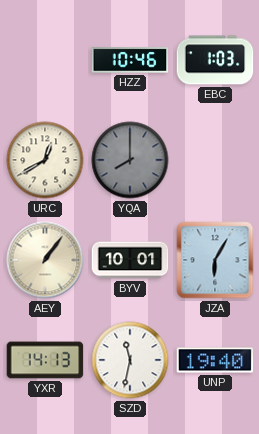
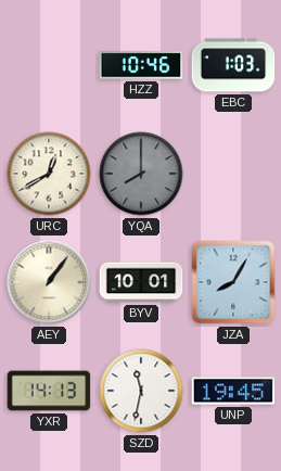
JZA: 6:05 -> 8:05
UNP: 19:40 -> 19:45
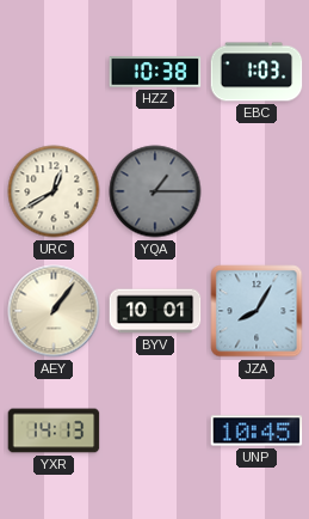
HZZ: 10:46 -> 10:38
YQA: 8:00 -> 1:15
SZD: 11:32 -> none
UNP: 19:45 -> 10:45
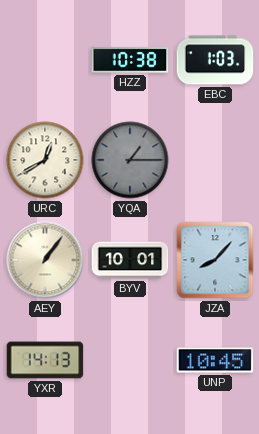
JZA: 8:05 -> 8:07
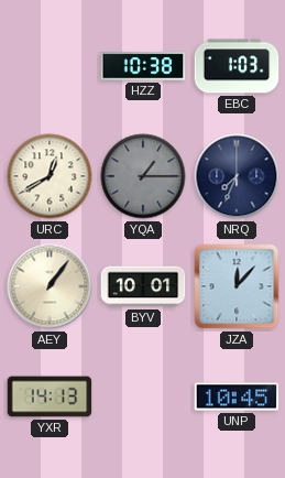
NRQ: none -> 7:34
JZA: 8:07 -> 12:07
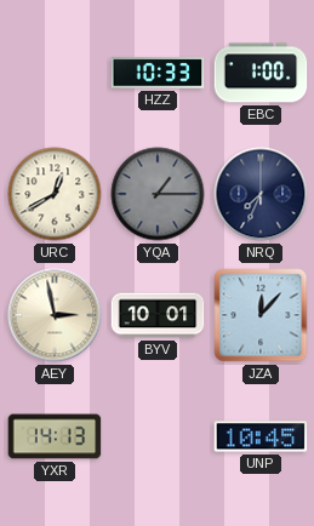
HZZ: 10:38 -> 10:33
EBC: 1:03 -> 1:00
AEY: 1:06 -> 2:58
